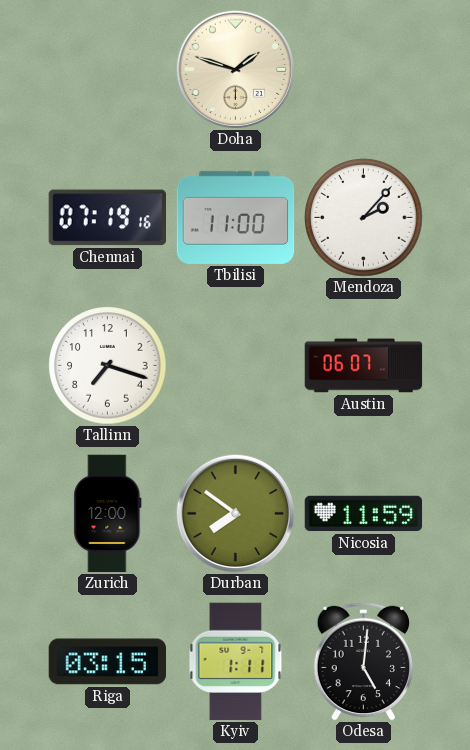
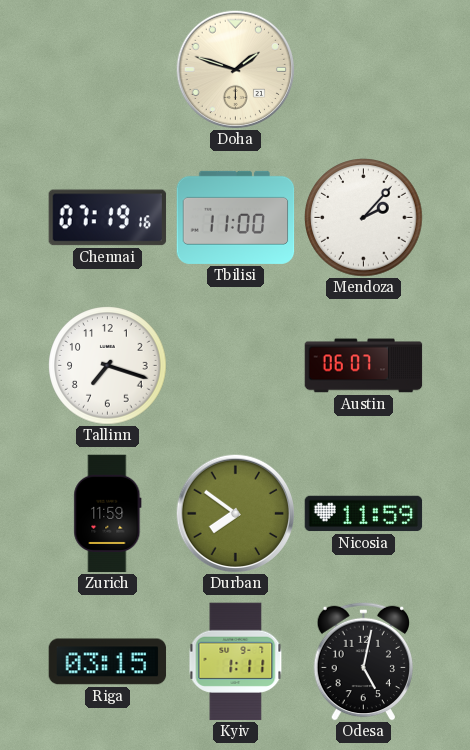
Zurich: 12:00 -> 11:59
Odesa: 5:01 -> 5:02
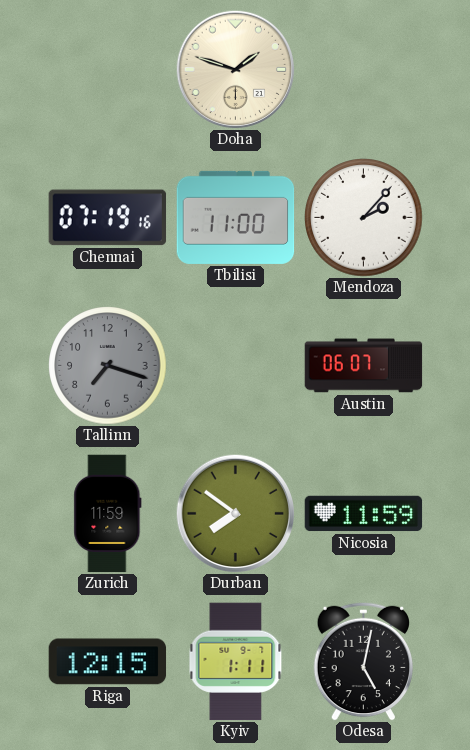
Tallinn dial: white -> grey
Riga: 03:15 -> 12:15
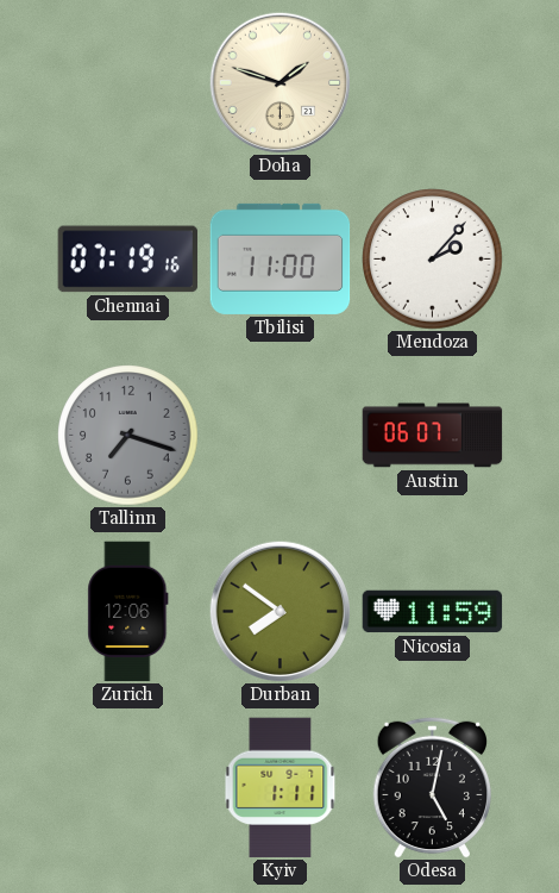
Zurich: 11:59 -> 12:06
Riga: 12:15 -> none
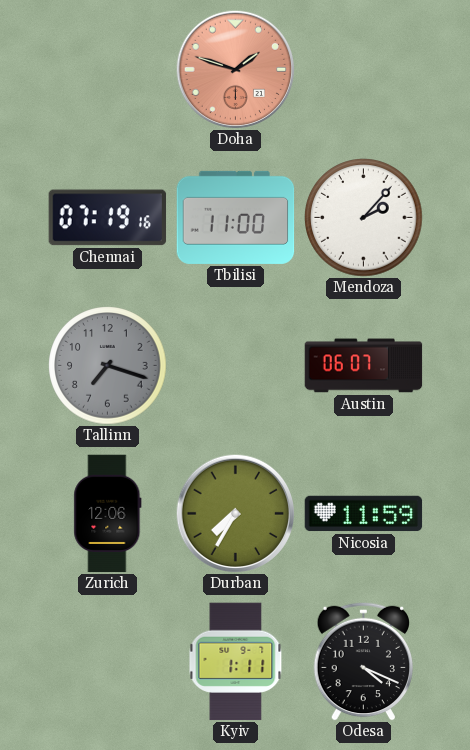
Doha dial: cream -> salmon
Durban: 7:51 -> 7:35
Odesa: 5:02 -> 4:19
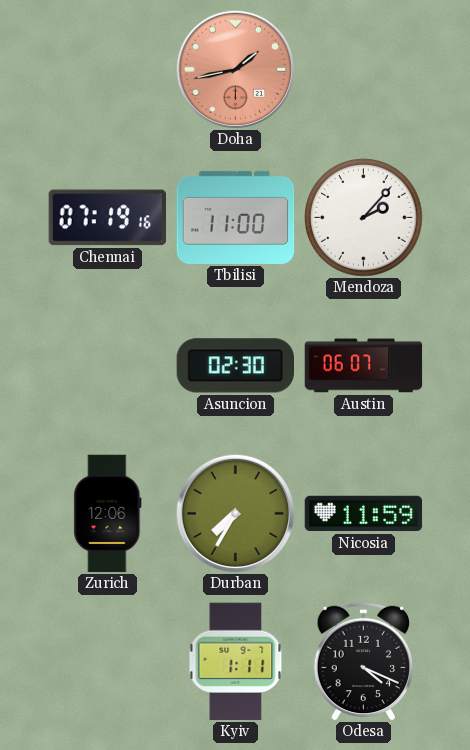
Doha: 1:48 -> 1:43
Tallinn: 7:18 -> none
Asuncion: none -> 02:30
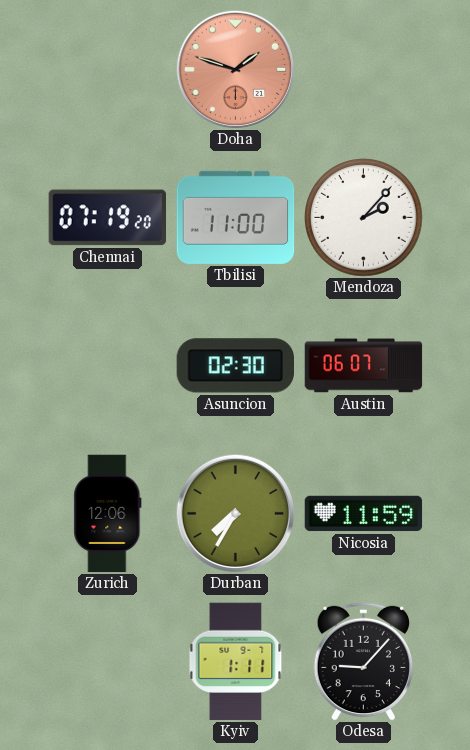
Doha: 1:43 -> 1:48
Chennai: 07:19:16 -> 07:19:20
Odesa: 4:19 -> 9:07
